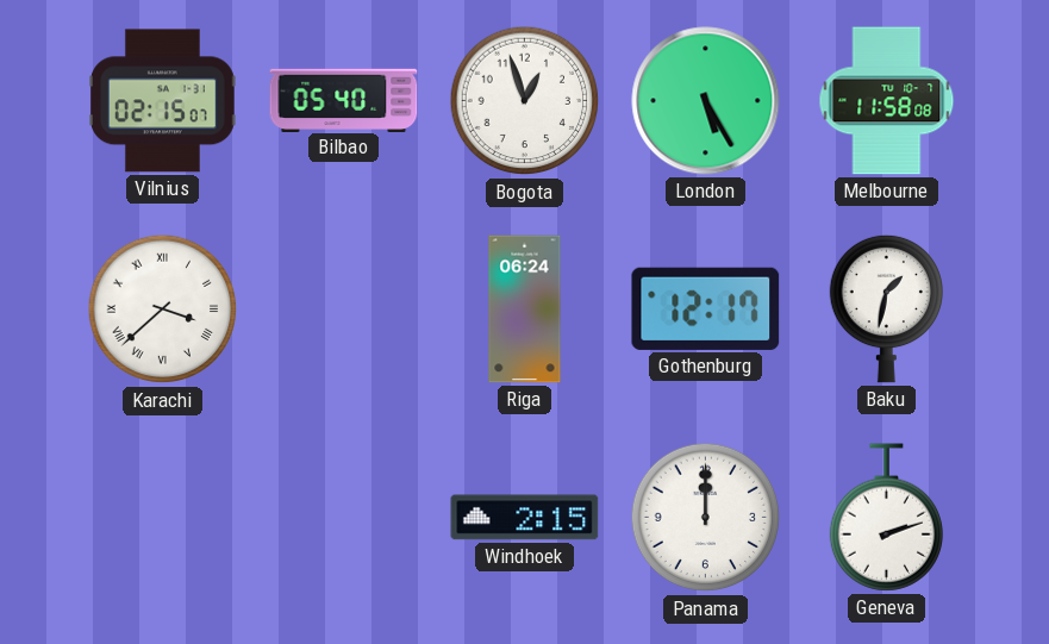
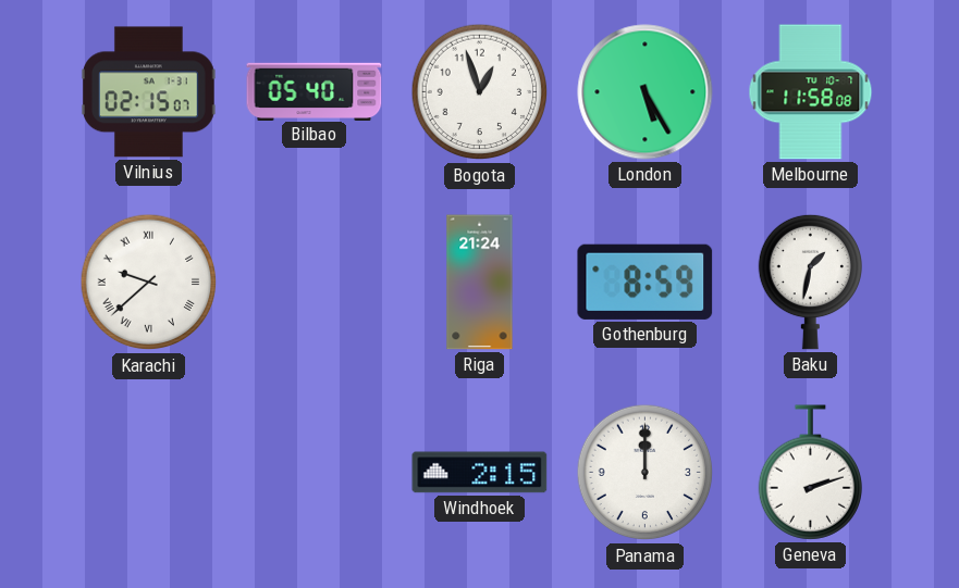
Karachi: 3:38 -> 9:38
Riga: 06:24 -> 21:24
Gothenburg: 12:17 -> 8:59
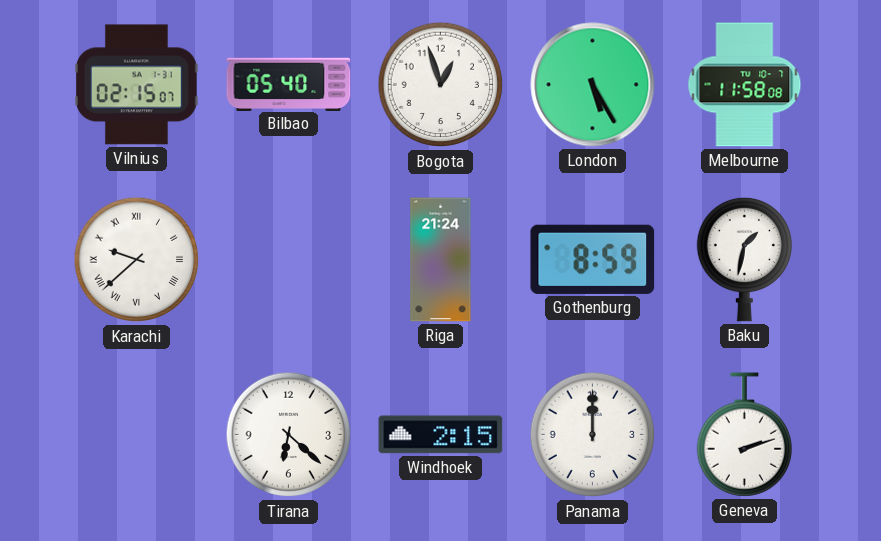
Tirana: none -> 6:22
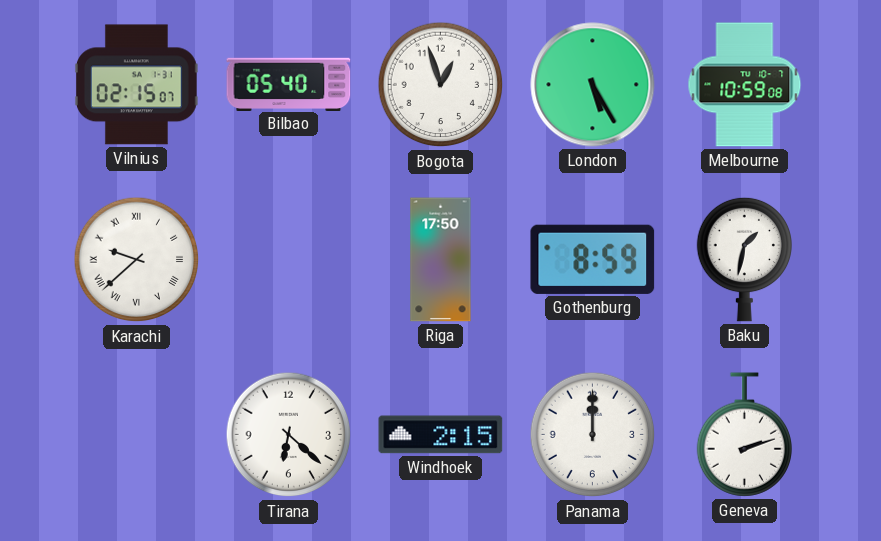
Melbourne: 11:58 -> 10:59
Riga: 21:24 -> 17:50
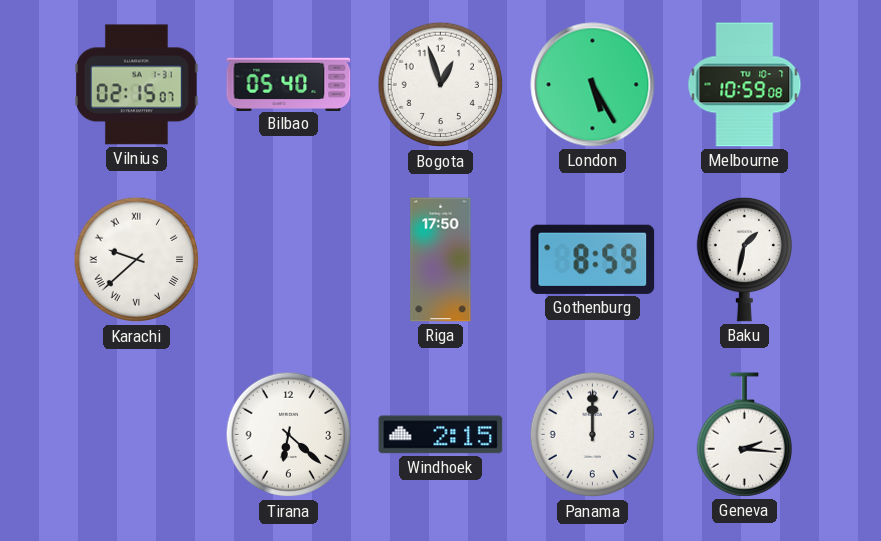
Geneva: 2:12 -> 2:16
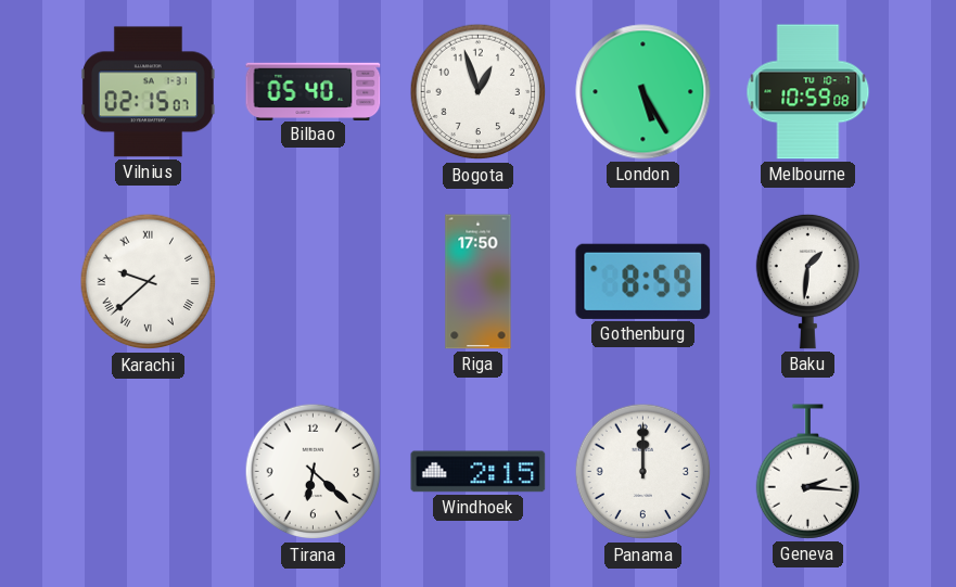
Baku: 1:32 -> 1:31
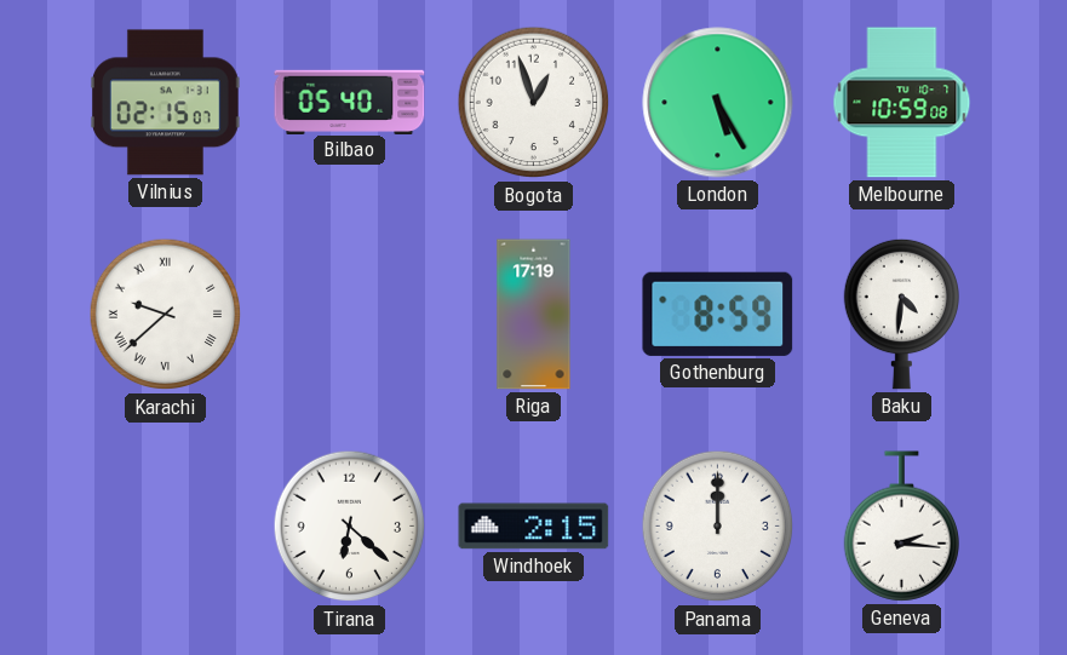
Riga: 17:50 -> 17:19
Baku: 1:31 -> 4:31
